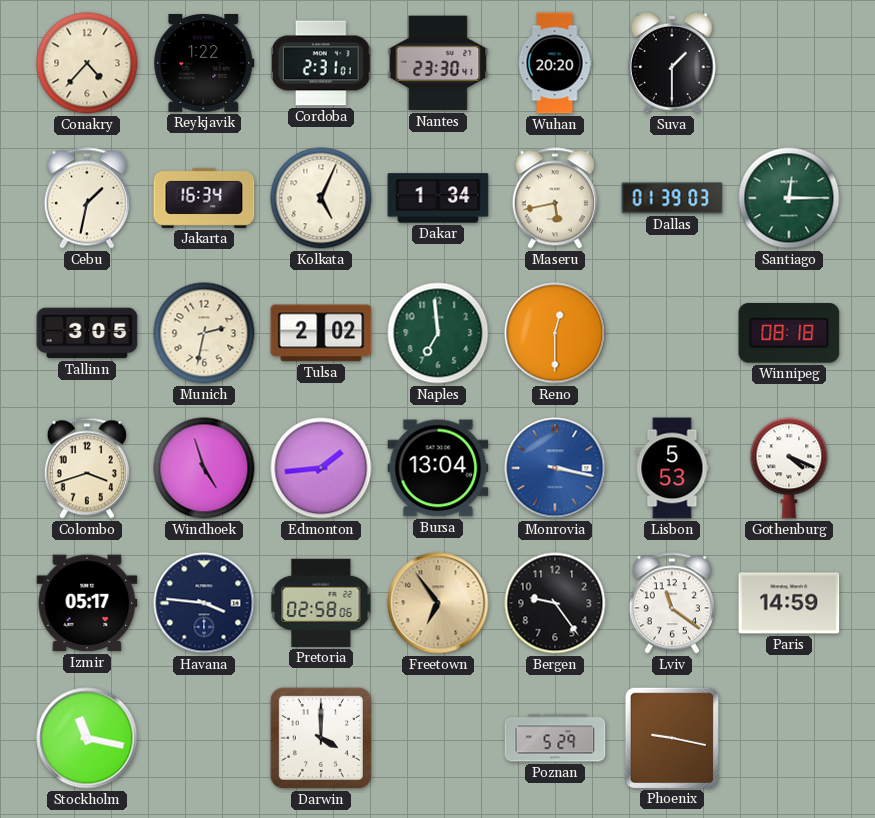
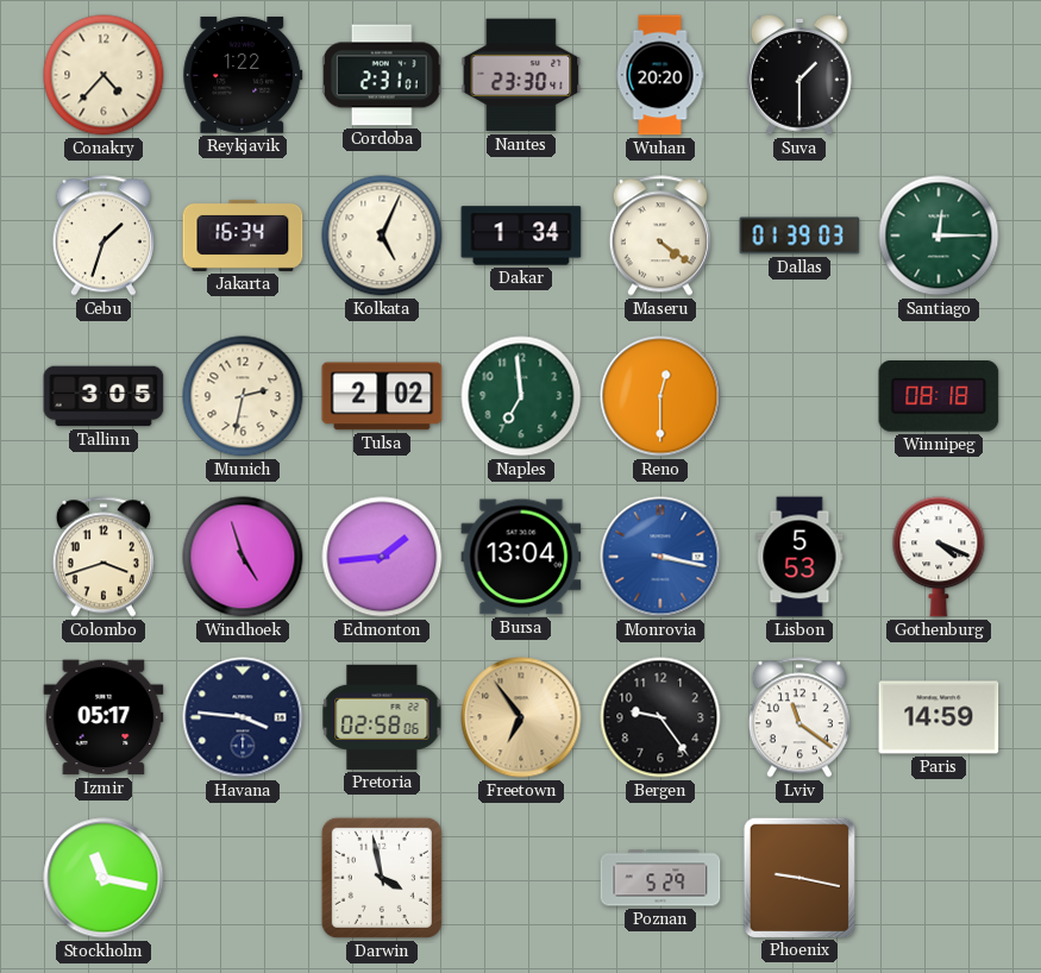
Cebu: 1:32 -> 1:33
Maseru: 5:43 -> 4:21
Darwin: 4:00 -> 3:58
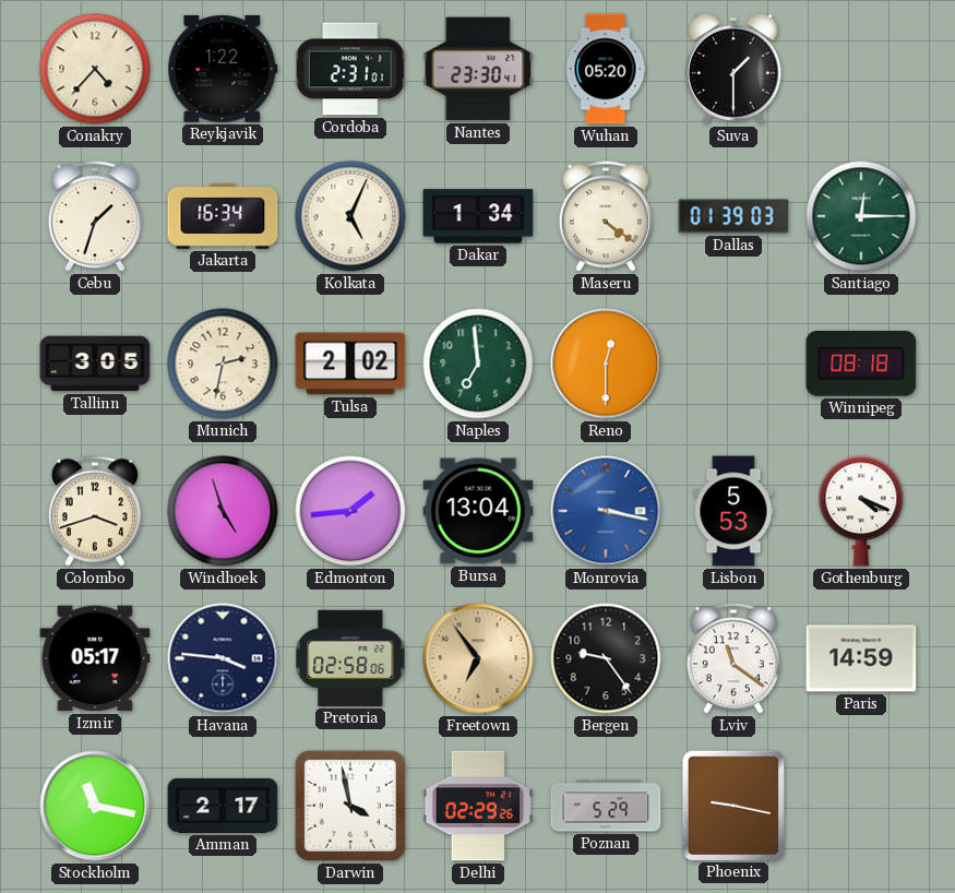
Wuhan: 20:20 -> 05:20
Amman: none -> 2:17
Delhi: none -> 02:29
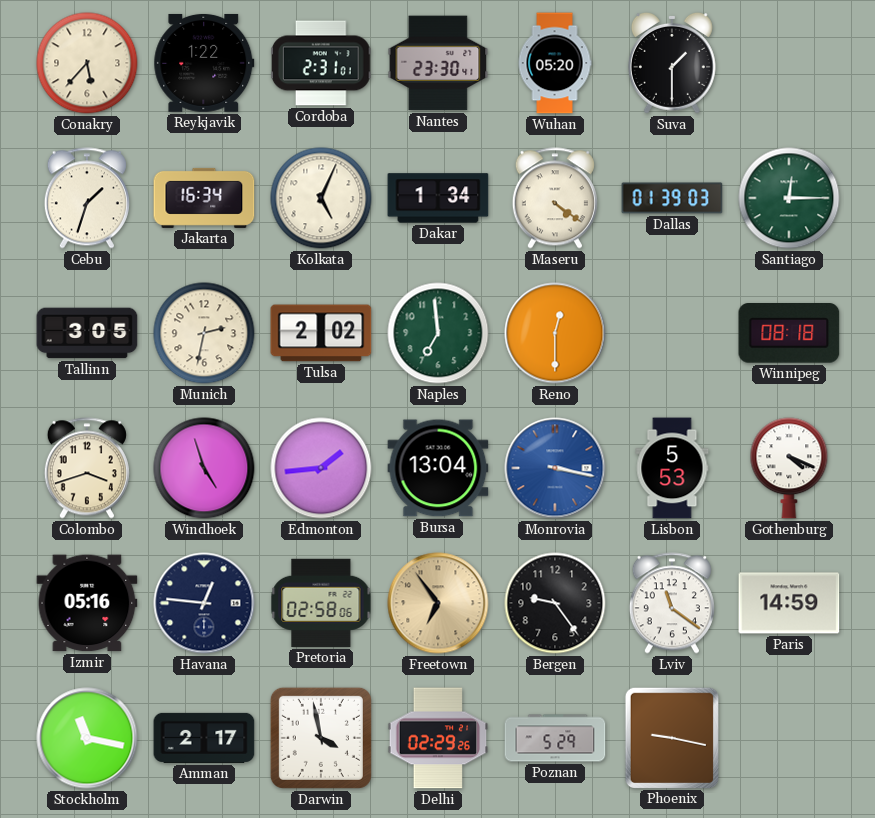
Conakry: 4:37 -> 5:37
Izmir: 05:17 -> 05:16
Havana: 3:46 -> 12:46
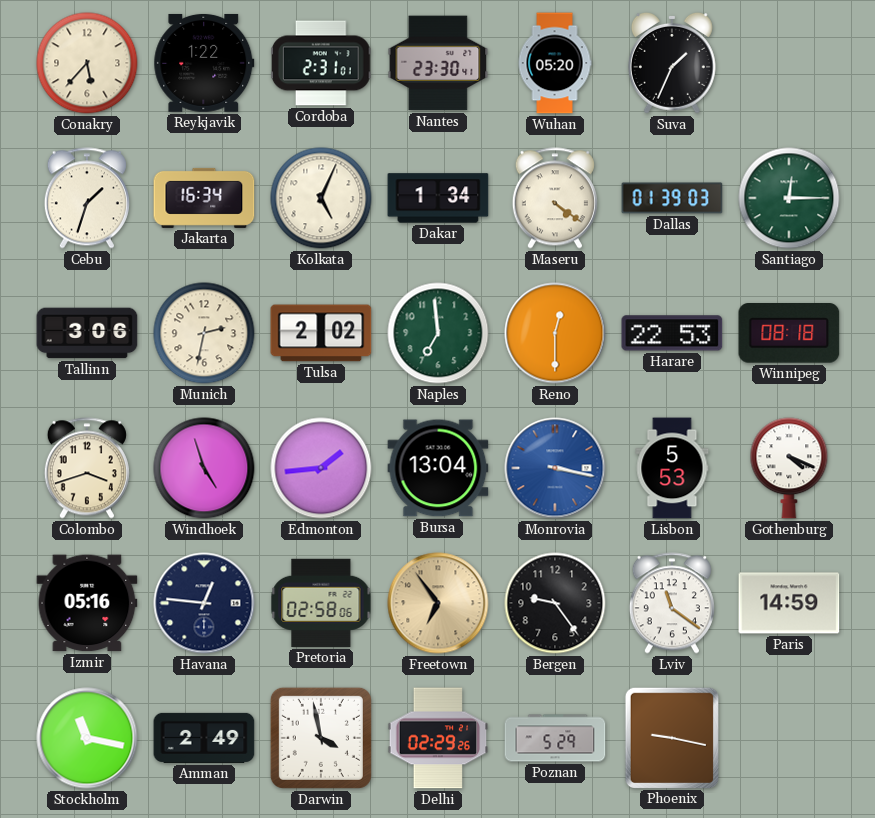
Suva: 1:30 -> 1:34
Tallinn: 3:05 -> 3:06
Harare: none -> 22:53
Amman: 2:17 -> 2:49
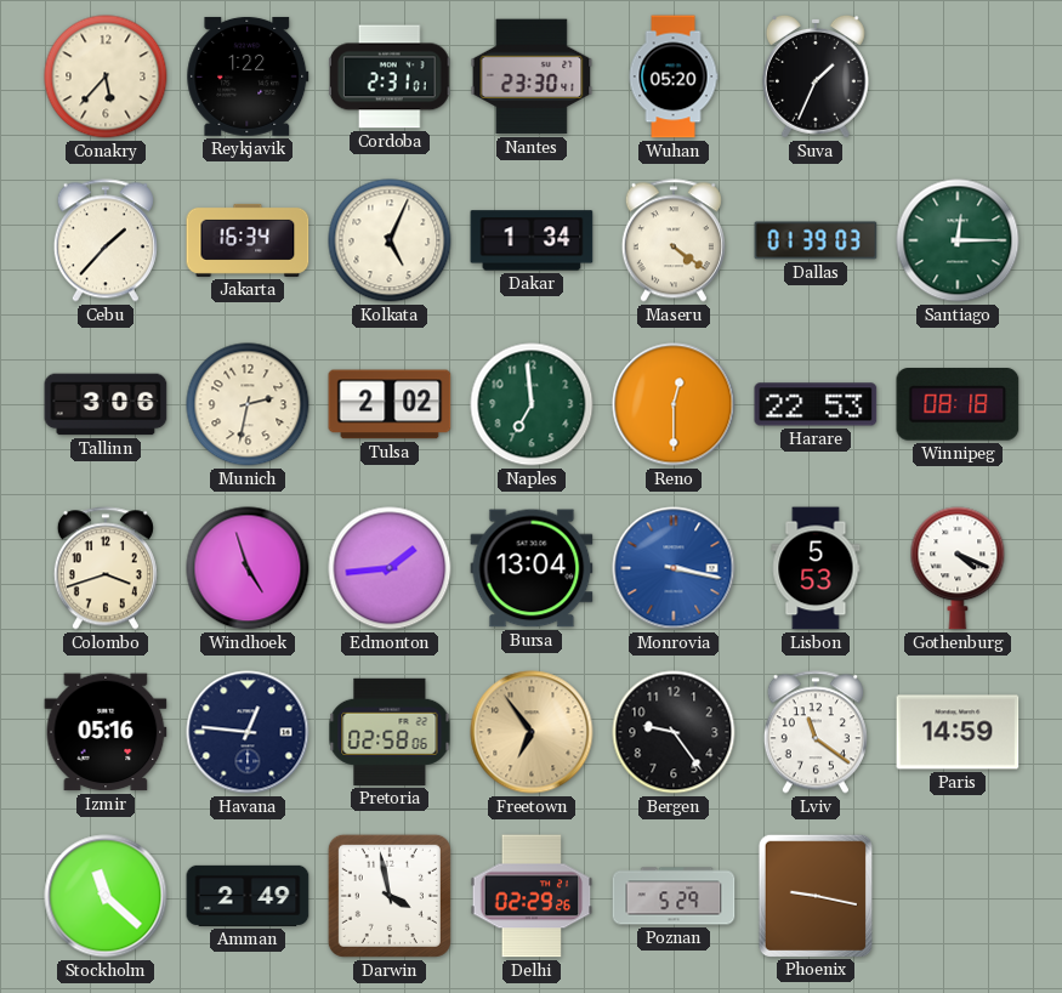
Cebu: 1:33 -> 1:37
Stockholm: 11:17 -> 11:22
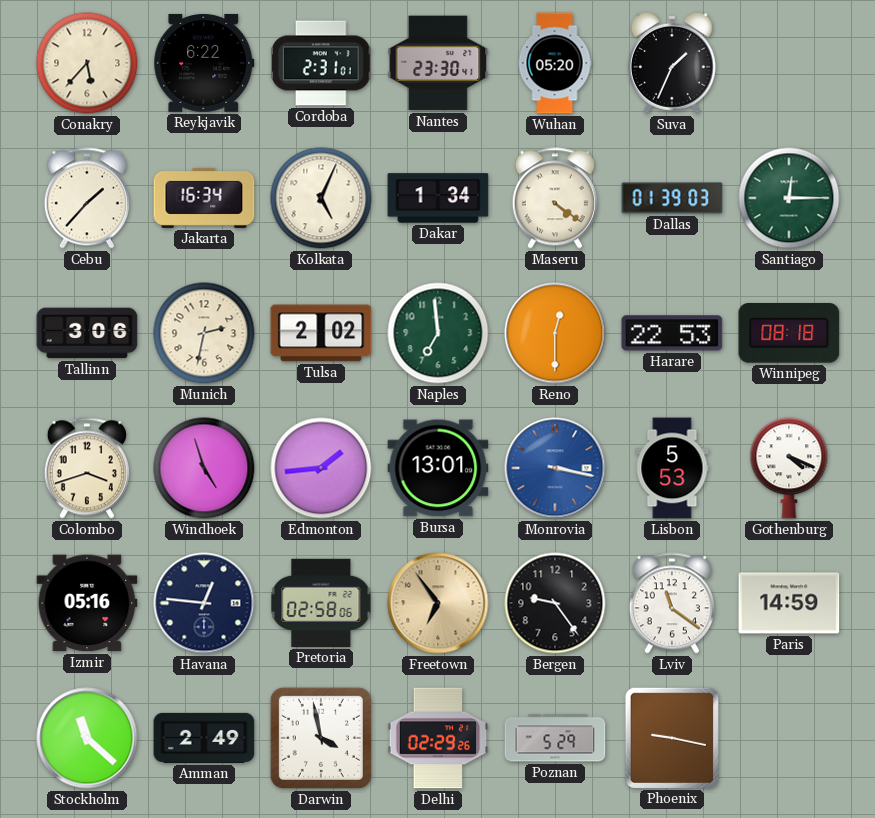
Reykjavik: 1:22 -> 6:22
Bursa: 13:04 -> 13:01
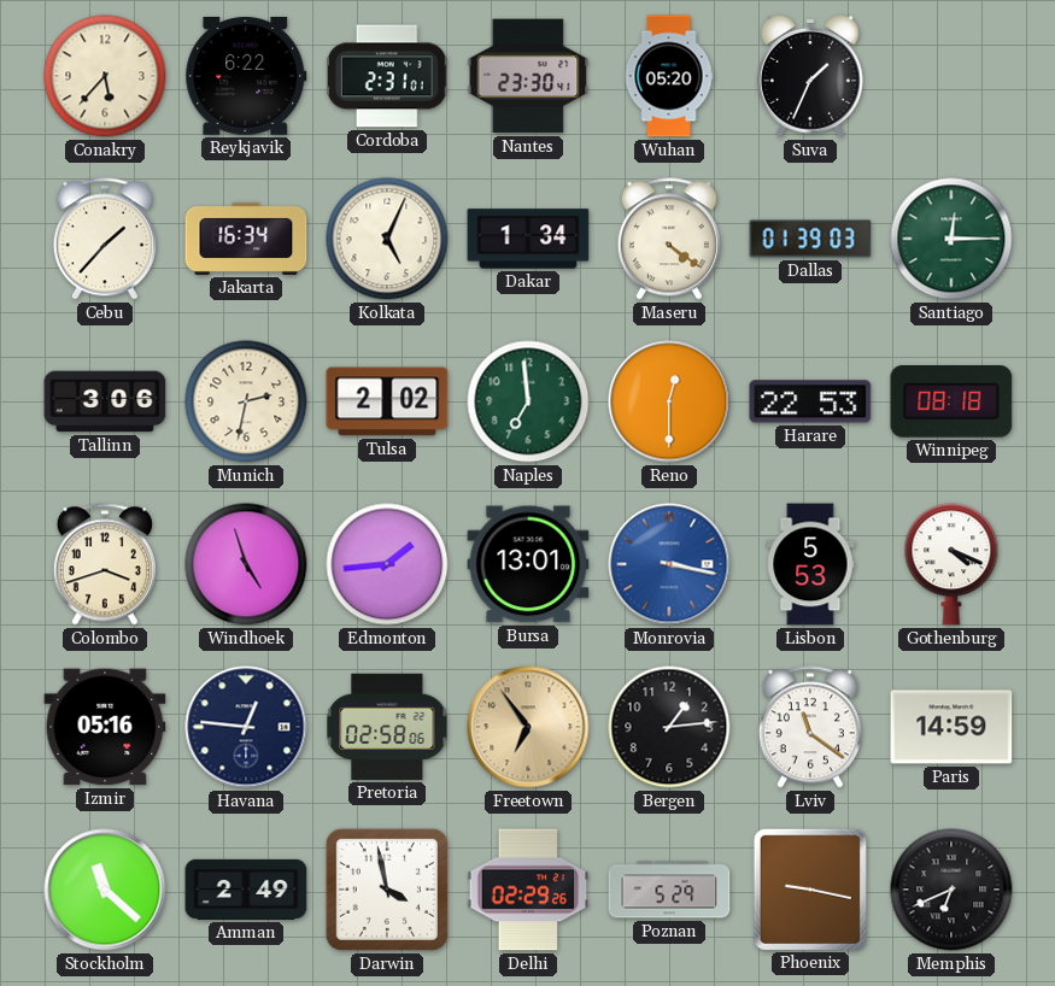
Bergen: 9:24 -> 1:14
Memphis: none -> 6:41
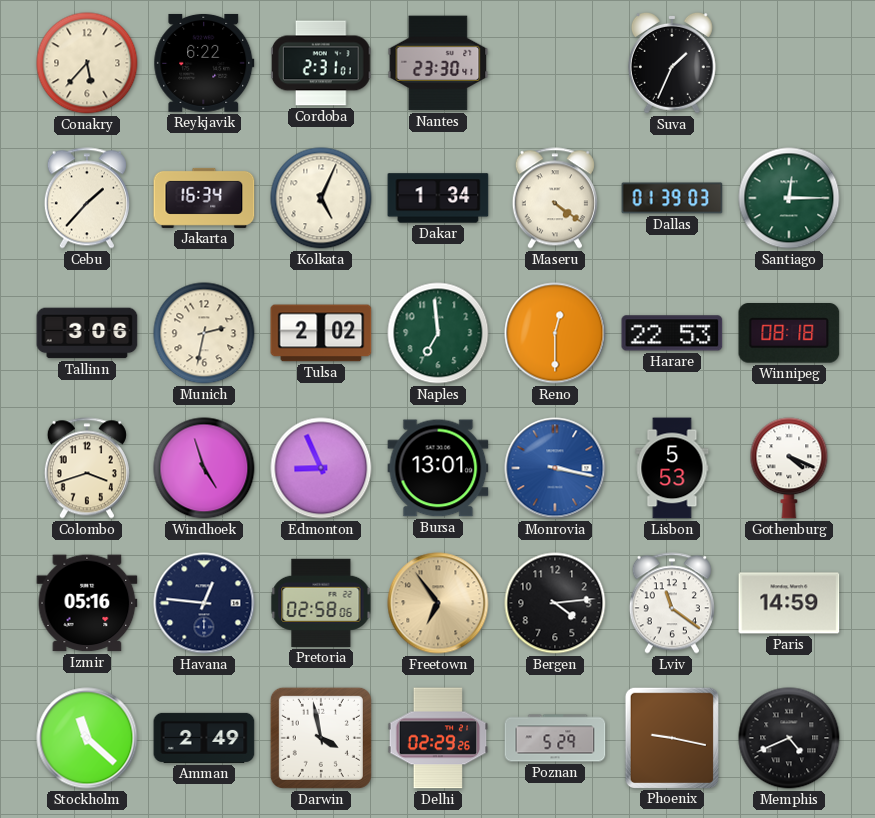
Wuhan: 05:20 -> none
Edmonton: 1:44 -> 8:56
Bergen: 1:14 -> 4:14
Memphis: 6:41 -> 4:41
